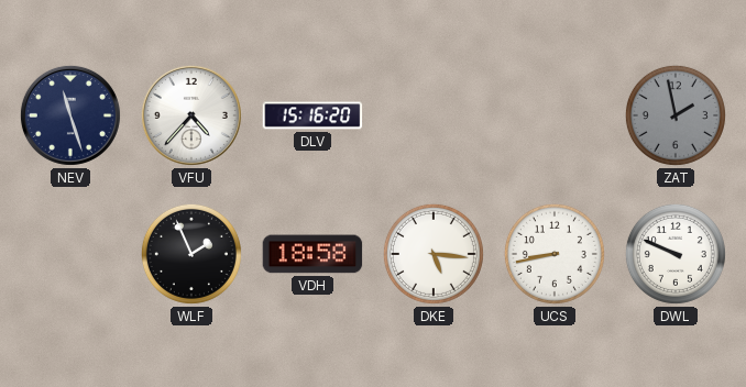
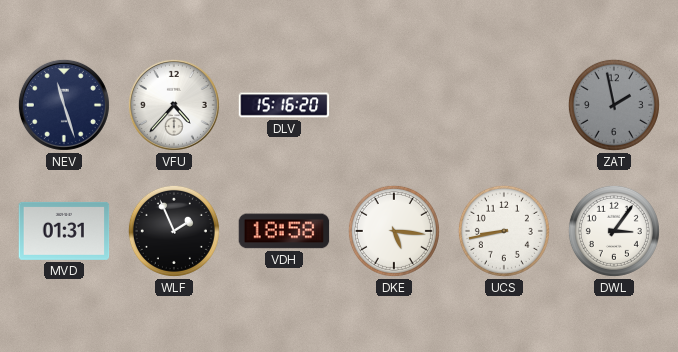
MVD: none -> 01:31
DWL: 9:49 -> 3:06
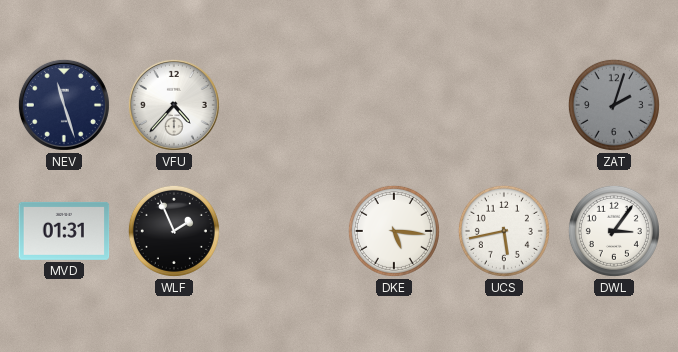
DLV: 15:16 -> none
ZAT: 1:58 -> 2:03
VDH: 18:58 -> none
UCS: 8:43 -> 5:43
